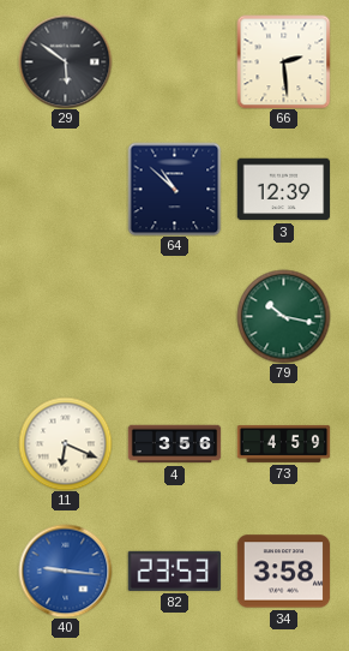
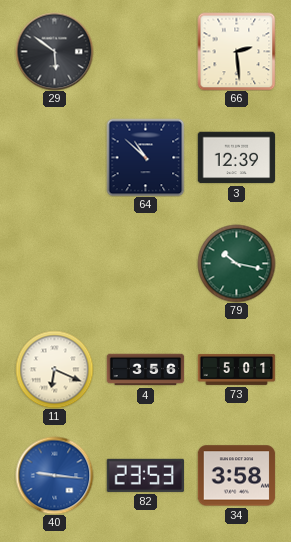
73: 4:59 -> 5:01
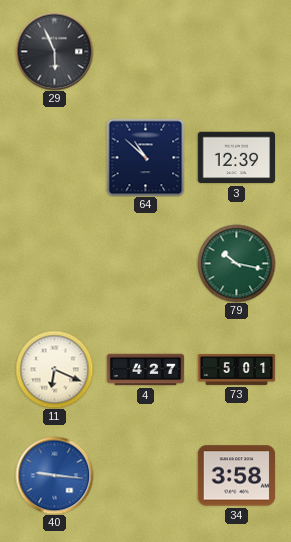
29: 5:51 -> 5:56
66: 2:29 -> none
4: 3:56 -> 4:27
82: 23:53 -> none
